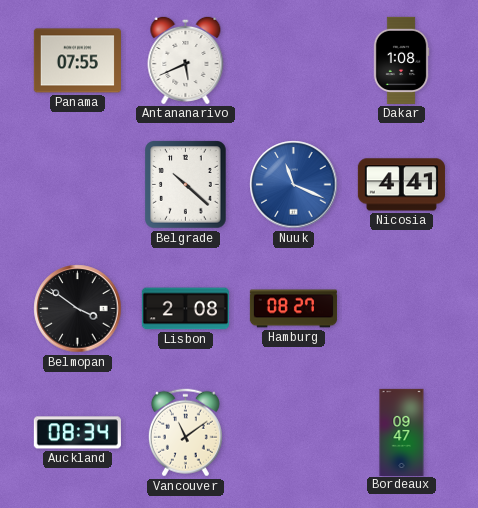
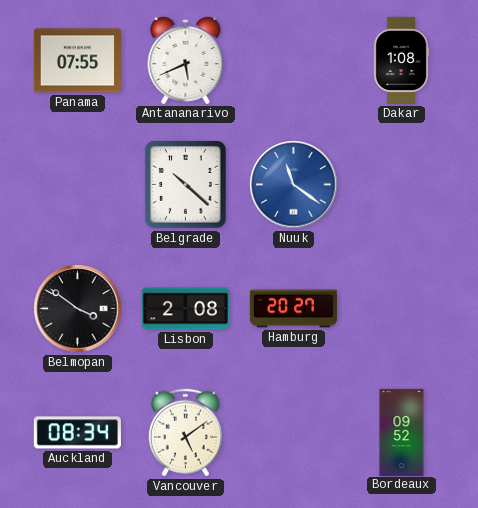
Nuuk: 11:19 -> 11:21
Nicosia: 4:41 -> none
Hamburg: 08:27 -> 20:27
Vancouver: 11:09 -> 5:09
Bordeaux: 09:47 -> 09:52
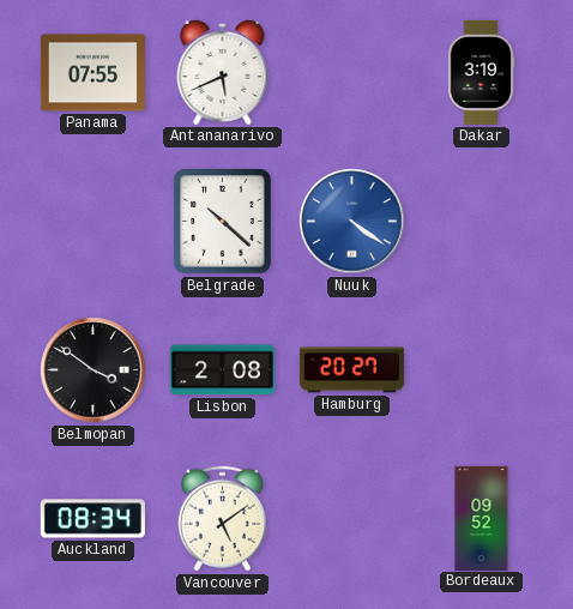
Dakar: 1:08 -> 3:19
Nuuk: 11:21 -> 4:21
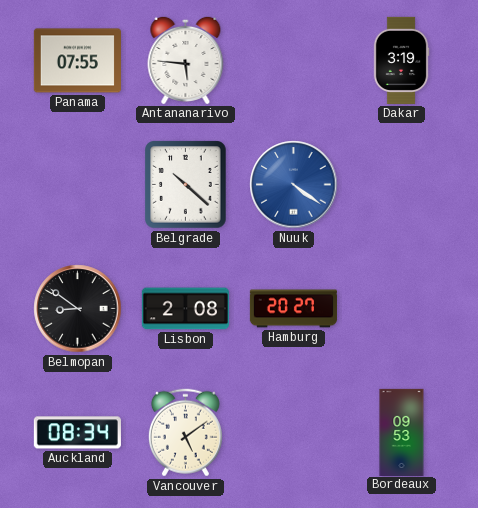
Antananarivo: 5:41 -> 5:46
Belmopan: 3:51 -> 8:51
Bordeaux: 09:52 -> 09:53
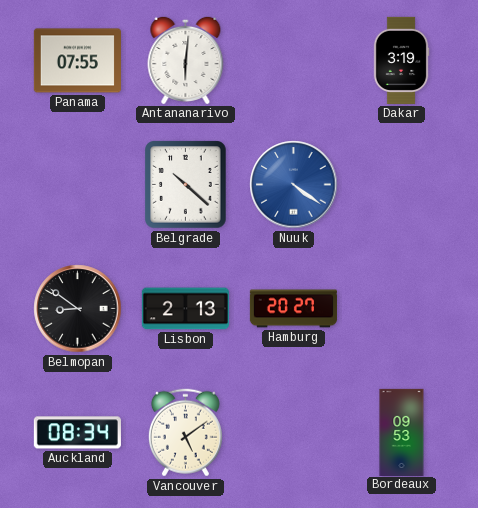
Antananarivo: 5:46 -> 6:01
Lisbon: 2:08 -> 2:13
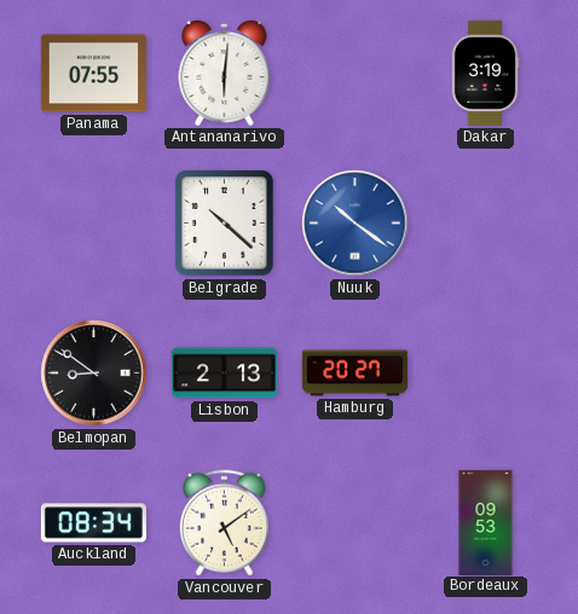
Nuuk: 4:21 -> 10:21
